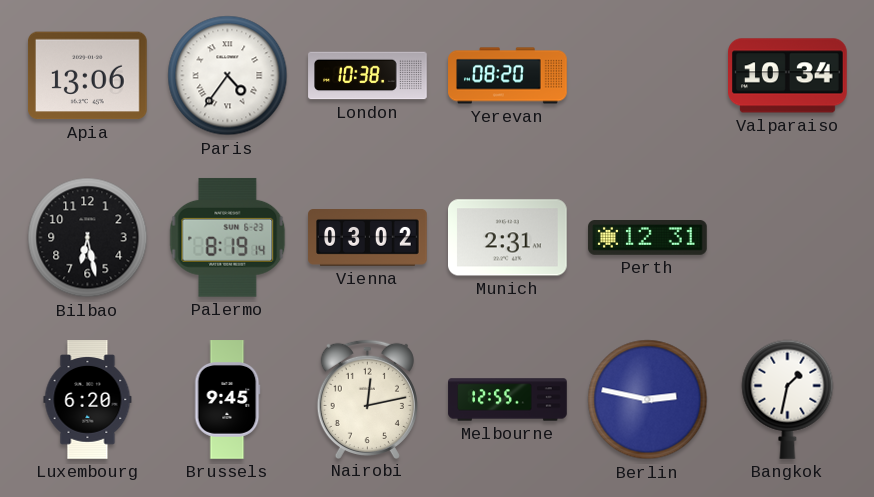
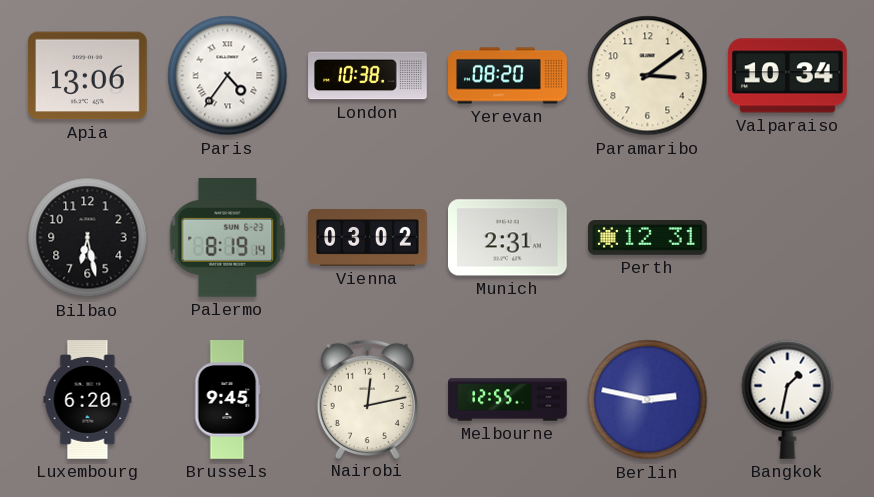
Paramaribo: none -> 3:09
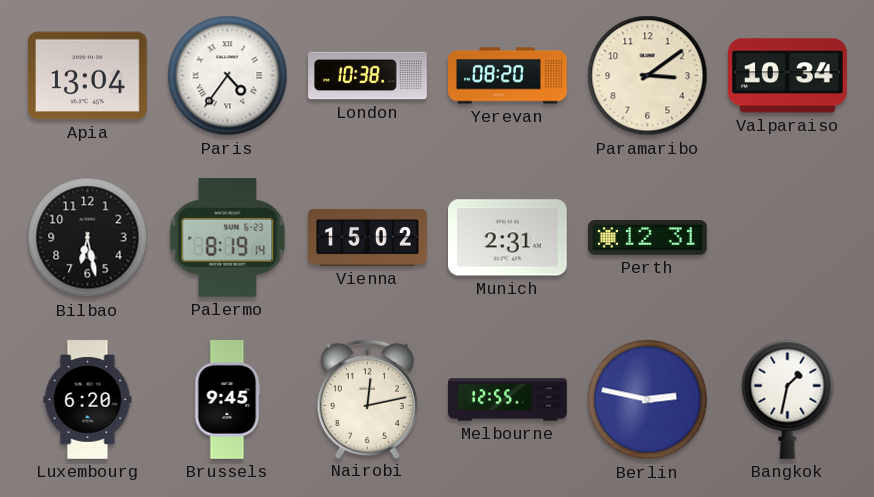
Apia: 13:06 -> 13:04
Vienna: 03:02 -> 15:02
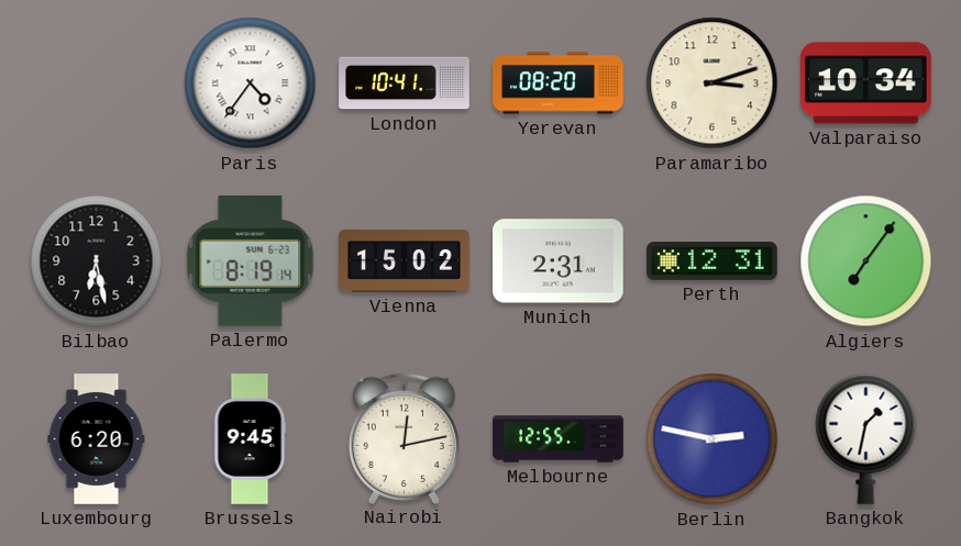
Apia: 13:04 -> none
London: 10:38 -> 10:41
Paramaribo: 3:09 -> 3:12
Algiers: none -> 7:06
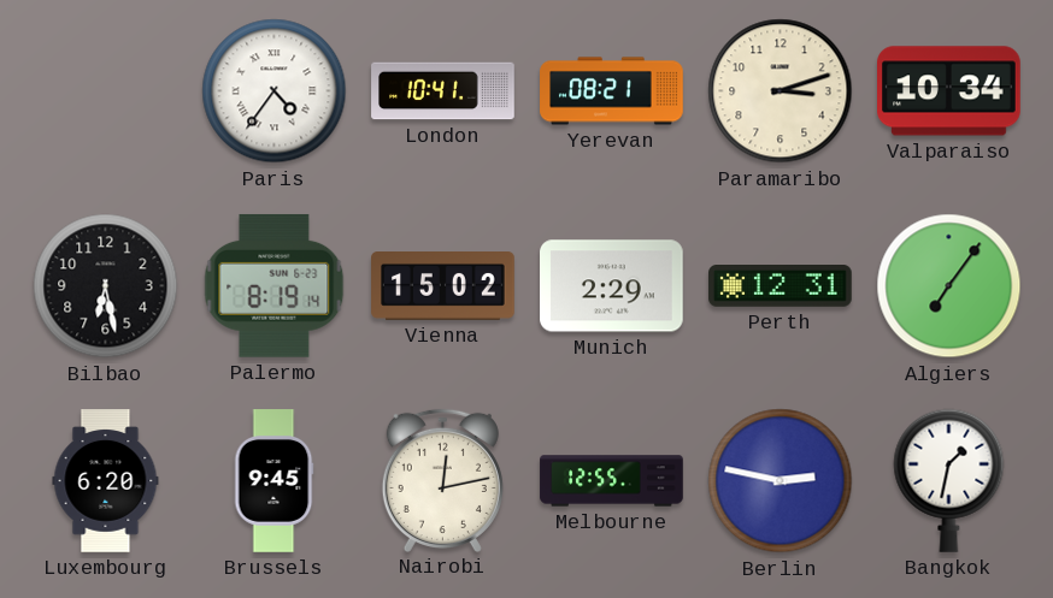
Yerevan: 08:20 -> 08:21
Munich: 2:31 -> 2:29
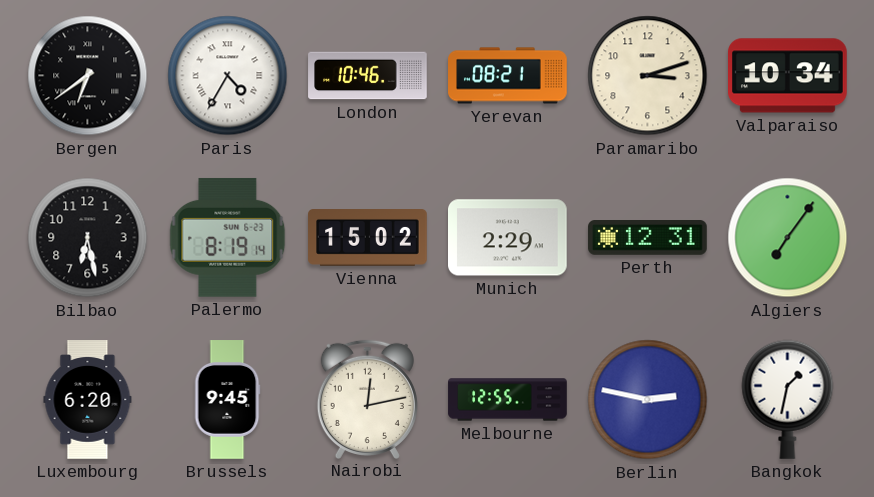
Bergen: none -> 6:39
Paris: 4:36 -> 4:35
London: 10:41 -> 10:46
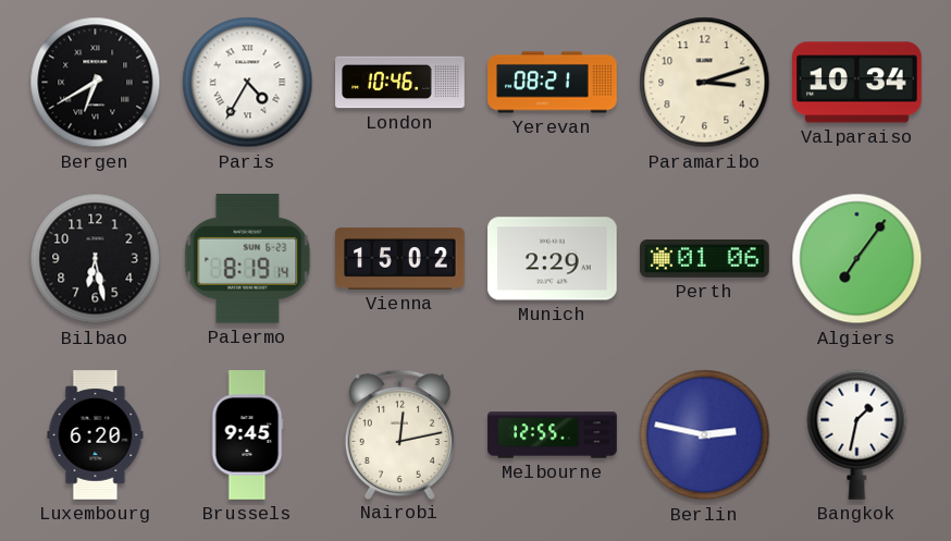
Bergen: 6:39 -> 6:40
Perth: 12:31 -> 01:06
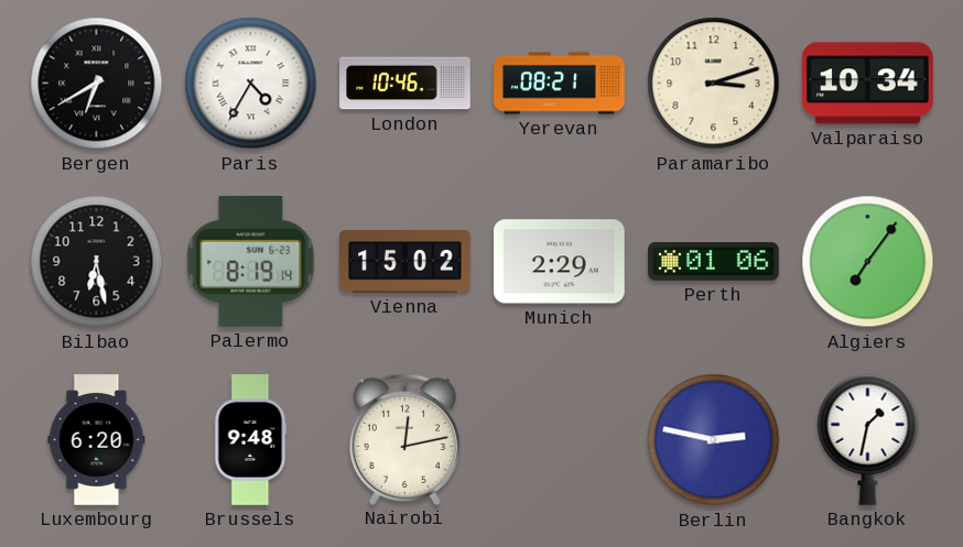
Brussels: 9:45 -> 9:48
Melbourne: 12:55 -> none
